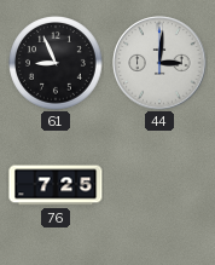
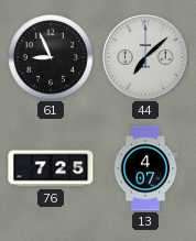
44: 3:01 -> 7:08
13: none -> 4:07
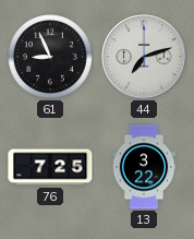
44: 7:08 -> 7:12
13: 4:07 -> 3:22
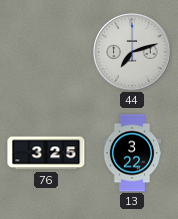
61: 8:56 -> none
76: 7:25 -> 3:25
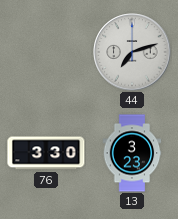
76: 3:25 -> 3:30
13: 3:22 -> 3:23
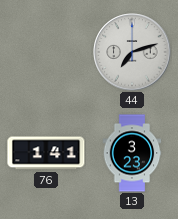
76: 3:30 -> 1:41
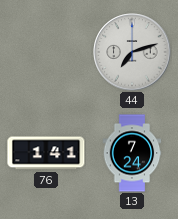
13: 3:23 -> 7:24
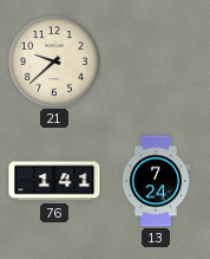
21: none -> 9:38
44: 7:12 -> none
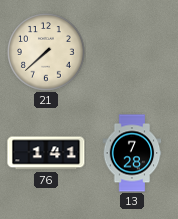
21: 9:38 -> 7:38
13: 7:24 -> 7:28
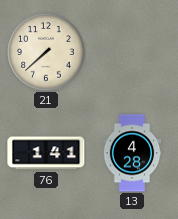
13: 7:28 -> 4:28
